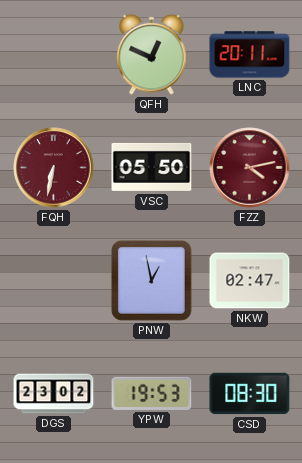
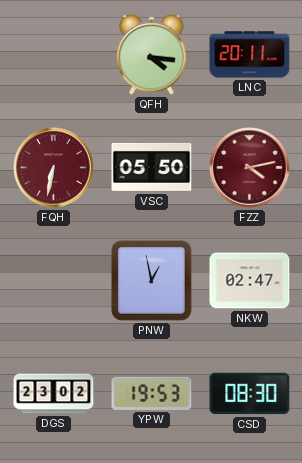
QFH: 12:49 -> 4:16
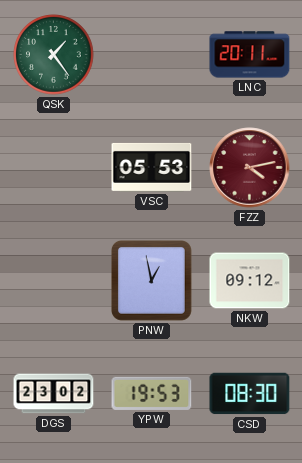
QSK: none -> 1:24
QFH: 4:16 -> none
FQH: 6:32 -> none
VSC: 05:50 -> 05:53
NKW: 02:47 -> 09:12
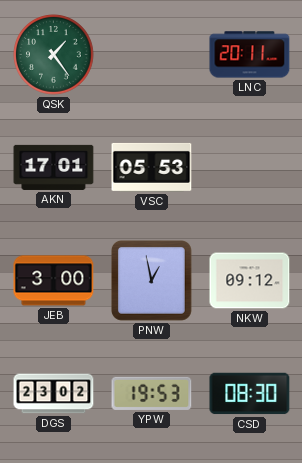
AKN: none -> 17:01
FZZ: 4:13 -> none
JEB: none -> 3:00
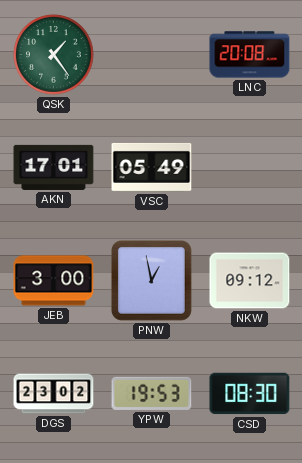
LNC: 20:11 -> 20:08
VSC: 05:53 -> 05:49
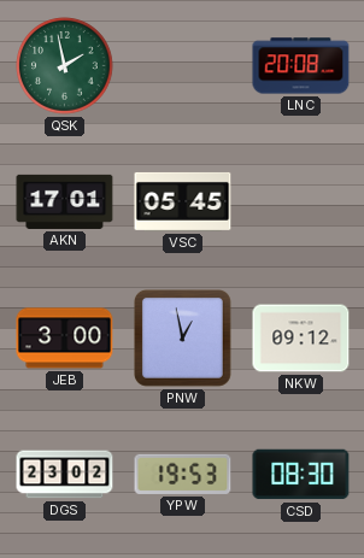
QSK: 1:24 -> 1:58
VSC: 05:49 -> 05:45
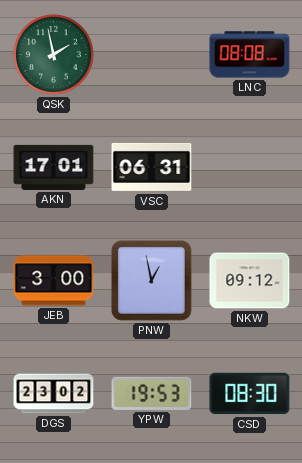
LNC: 20:08 -> 08:08
VSC: 05:45 -> 06:31
